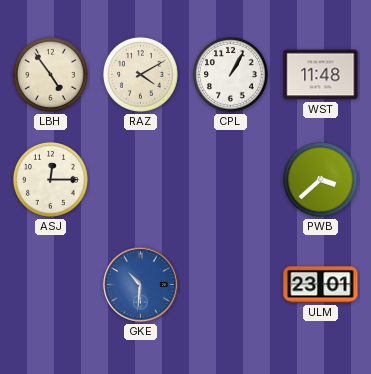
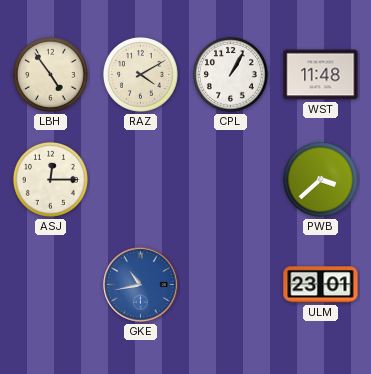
GKE: 10:31 -> 10:43
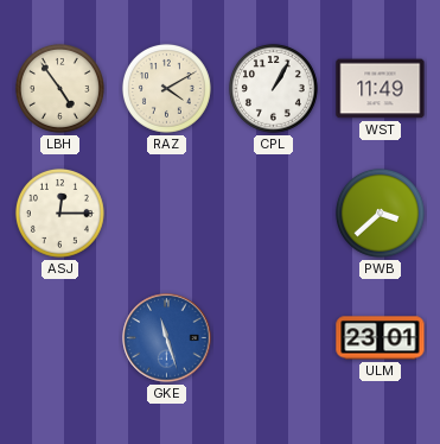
WST: 11:48 -> 11:49
GKE: 10:43 -> 11:27
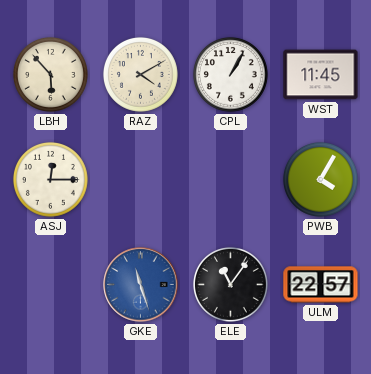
LBH: 4:54 -> 5:53
WST: 11:49 -> 11:45
PWB: 3:38 -> 4:05
ELE: none -> 11:06
ULM: 23:01 -> 22:57
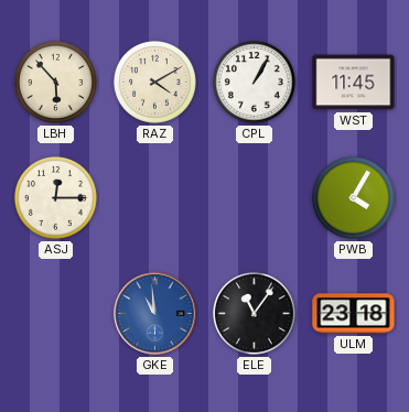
GKE: 11:27 -> 10:59
ULM: 22:57 -> 23:18
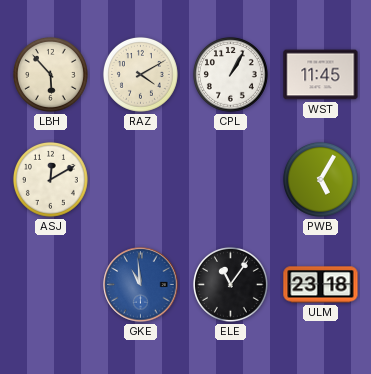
ASJ: 12:15 -> 12:10
PWB: 4:05 -> 5:05
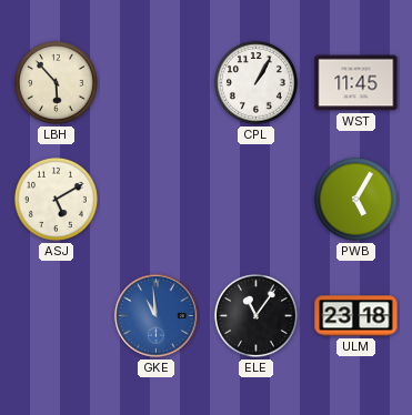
RAZ: 4:10 -> none
ASJ: 12:10 -> 5:10
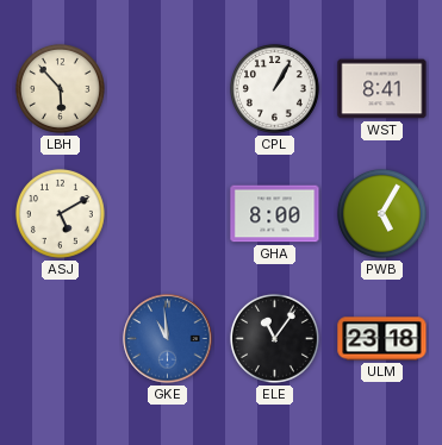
WST: 11:45 -> 8:41
GHA: none -> 8:00
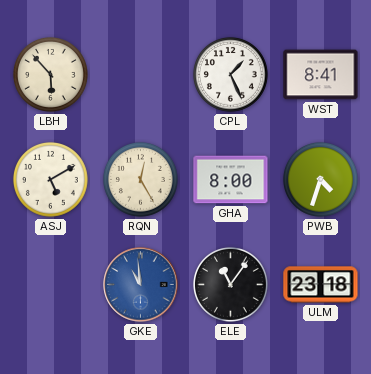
CPL: 1:05 -> 1:26
RQN: none -> 12:25
PWB: 5:05 -> 4:33
